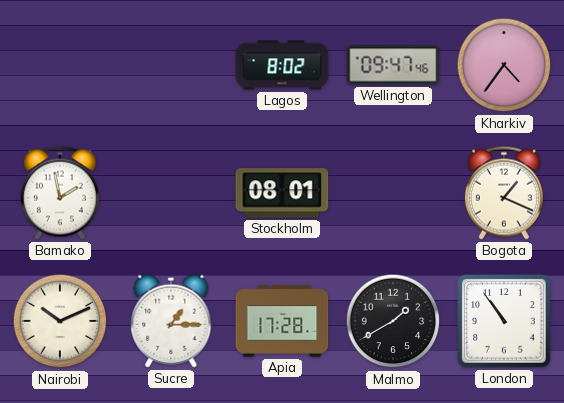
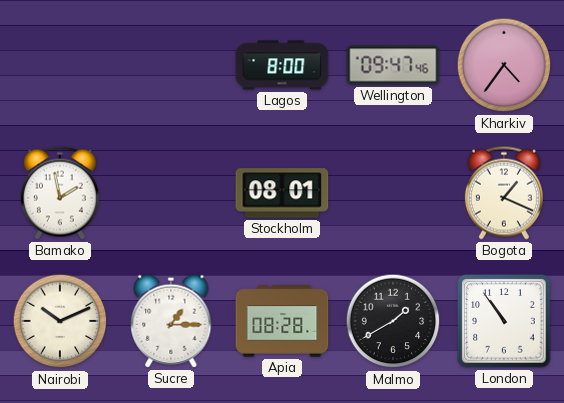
Lagos: 8:02 -> 8:00
Apia: 17:28 -> 08:28
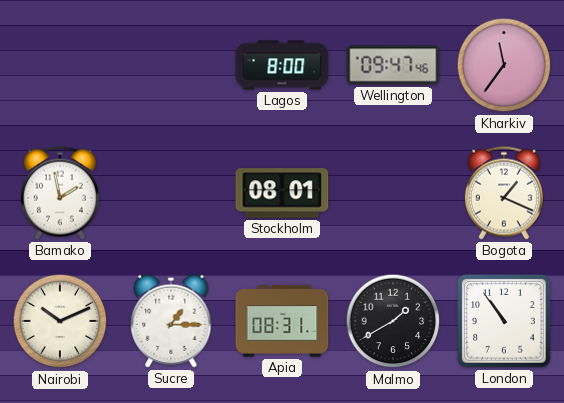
Kharkiv: 4:36 -> 11:36
Apia: 08:28 -> 08:31
